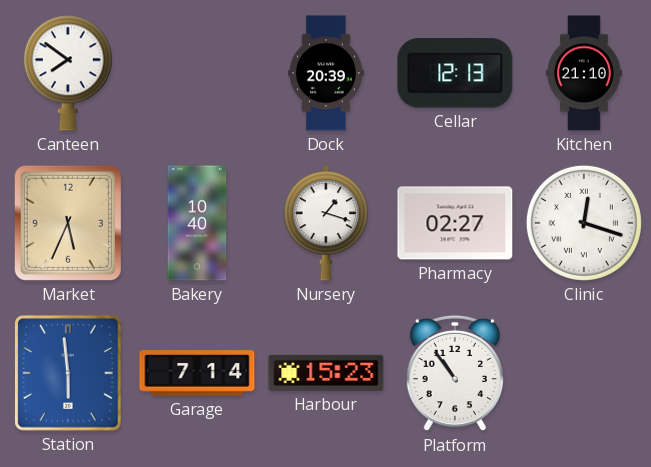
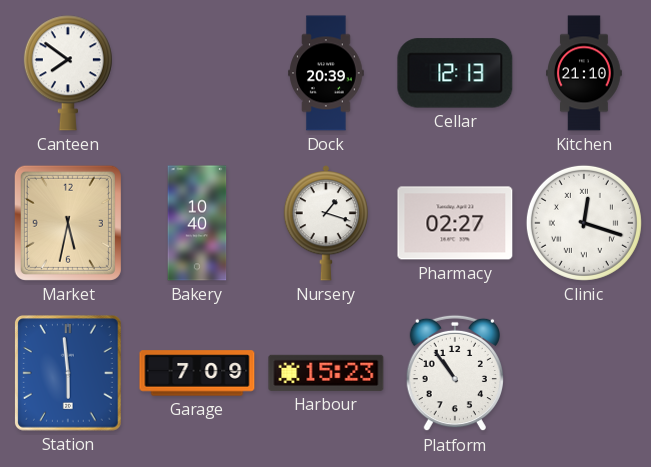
Market: 5:34 -> 5:32
Garage: 7:14 -> 7:09
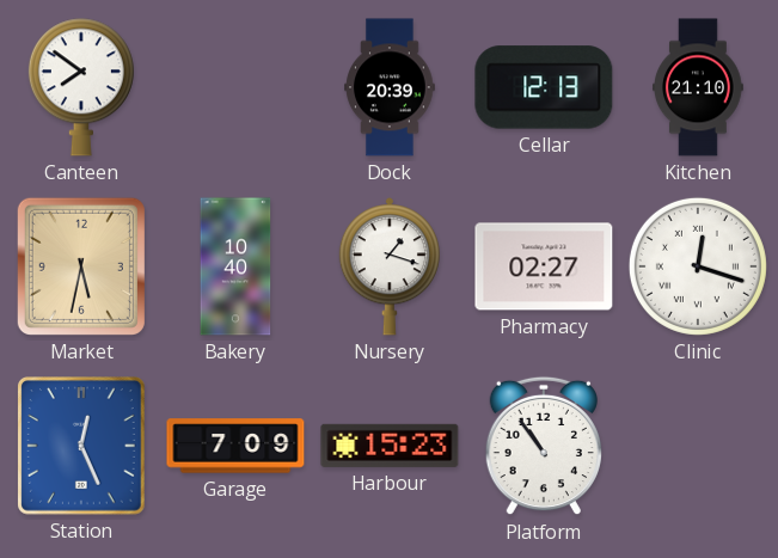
Station: 5:59 -> 12:26
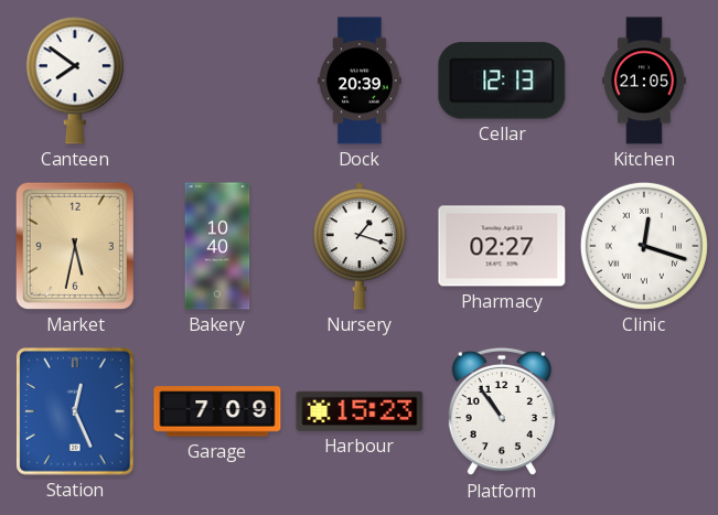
Kitchen: 21:10 -> 21:05
